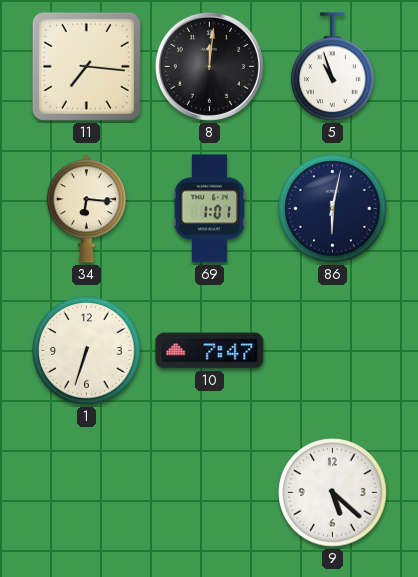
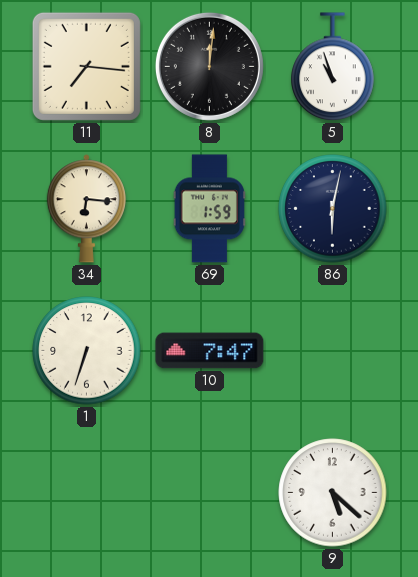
69: 1:01 -> 1:59
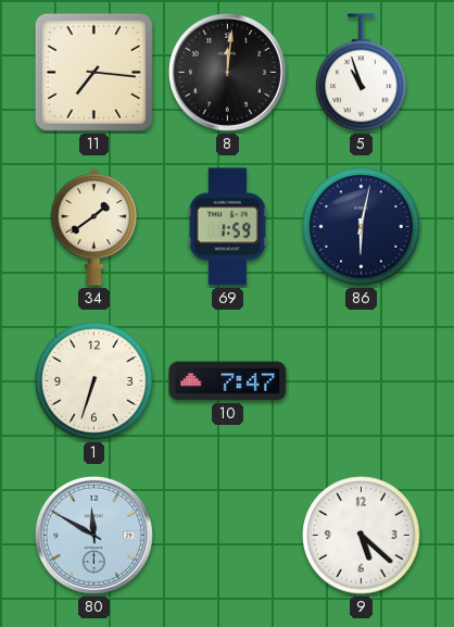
34: 6:16 -> 1:39
80: none -> 11:50
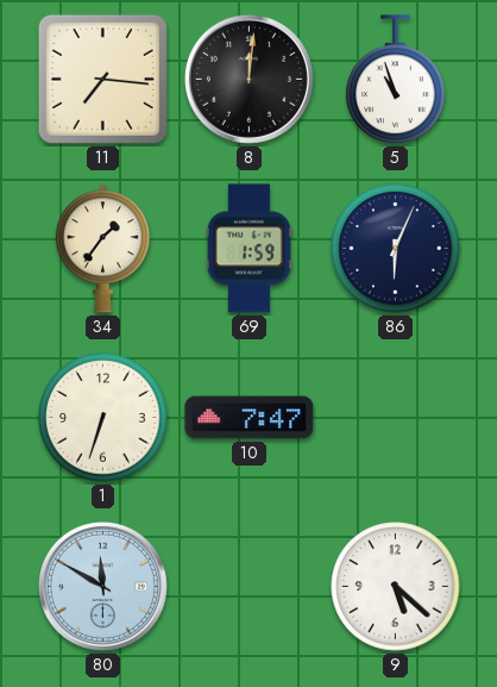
34: 1:39 -> 1:36
86: 6:02 -> 6:04
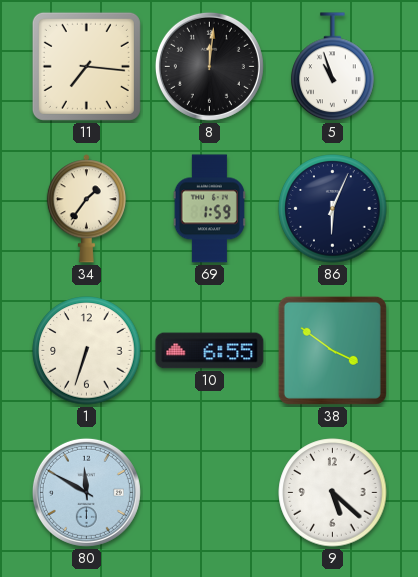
10: 7:47 -> 6:55
38: none -> 3:51
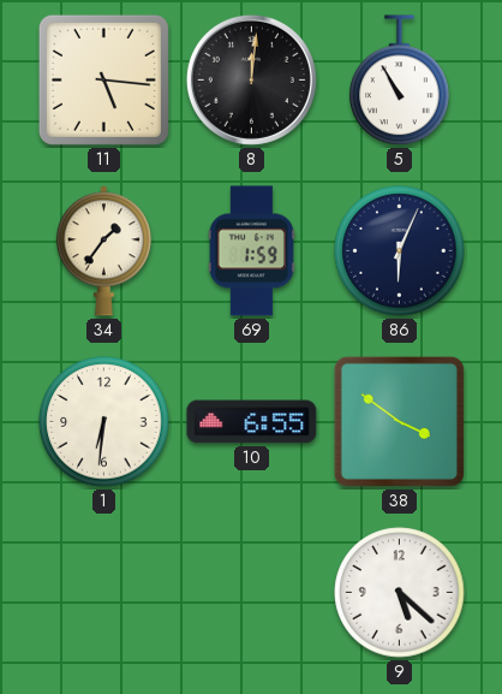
11: 7:16 -> 5:16
5: 10:57 -> 10:55
1: 6:33 -> 6:31
80: 11:50 -> none
